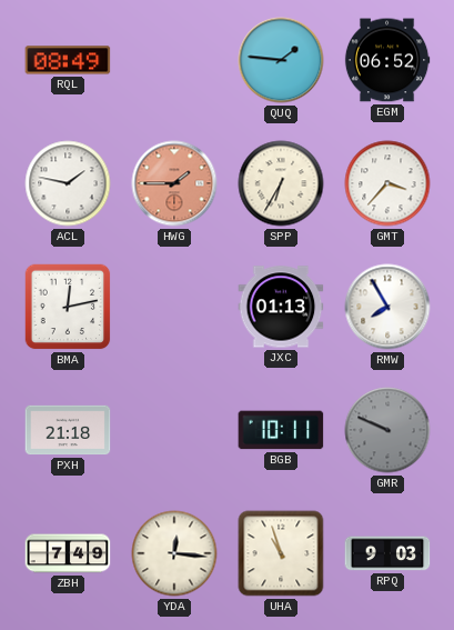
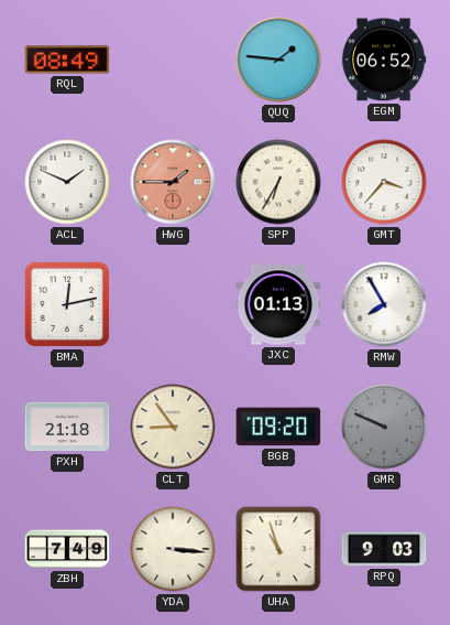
ACL: 1:47 -> 1:49
CLT: none -> 8:54
BGB: 10:11 -> 09:20
YDA: 12:16 -> 3:16
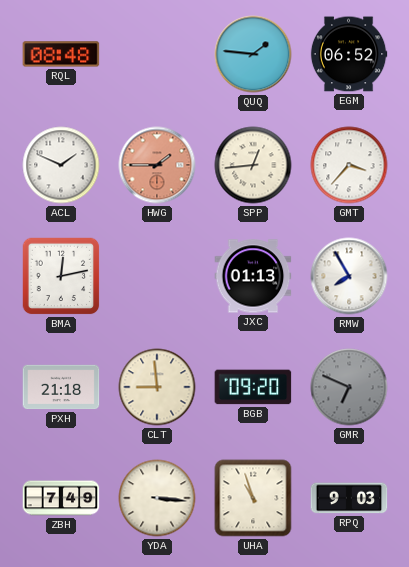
RQL: 08:49 -> 08:48
SPP: 6:35 -> 12:44
CLT: 8:54 -> 8:59
GMR: 9:49 -> 6:49
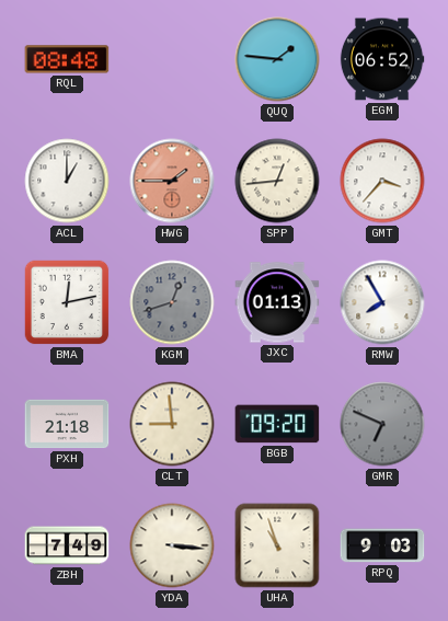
ACL: 1:49 -> 1:00
KGM: none -> 12:42
